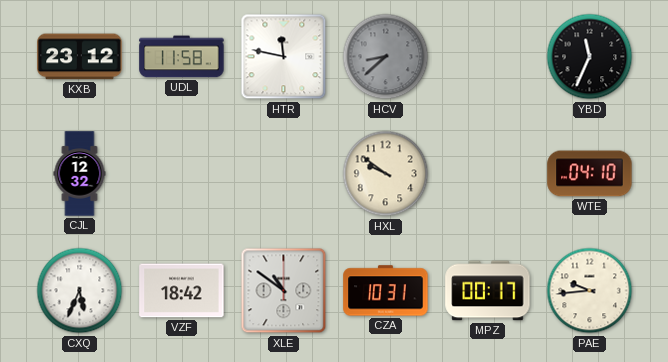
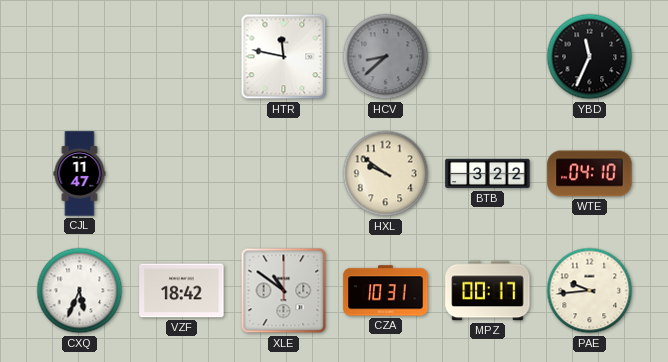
KXB: 23:12 -> none
UDL: 11:58 -> none
CJL: 12:32 -> 11:47
BTB: none -> 3:22
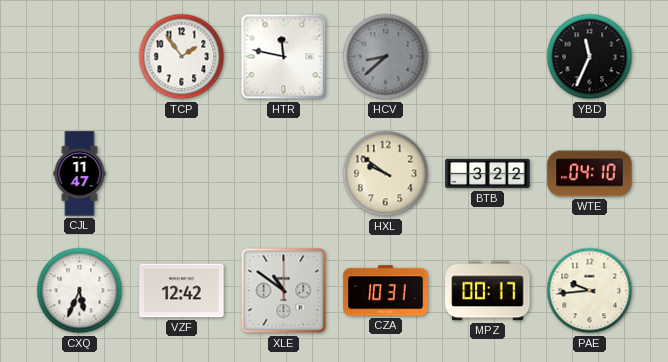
TCP: none -> 1:54
VZF: 18:42 -> 12:42
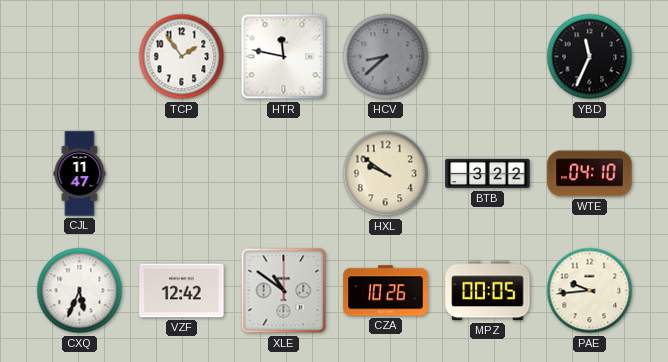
CZA: 10:31 -> 10:26
MPZ: 00:17 -> 00:05
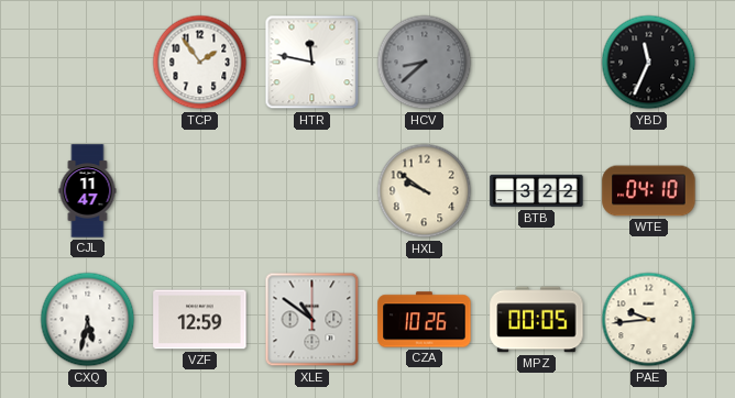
CXQ: 5:34 -> 5:32
VZF: 12:42 -> 12:59
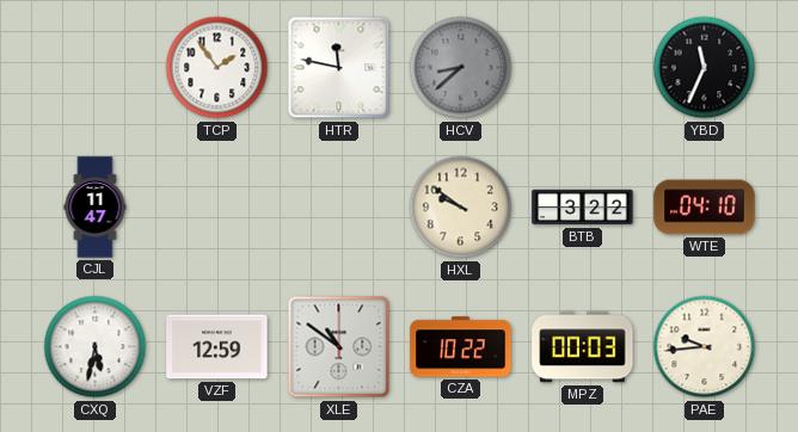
CZA: 10:26 -> 10:22
MPZ: 00:05 -> 00:03
